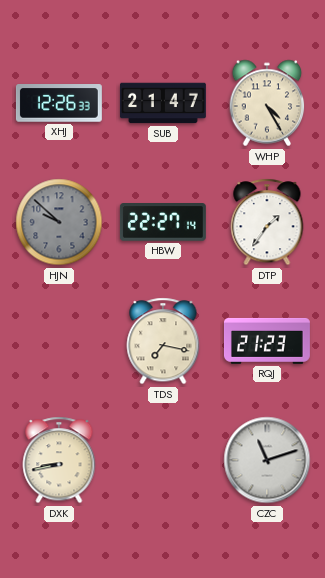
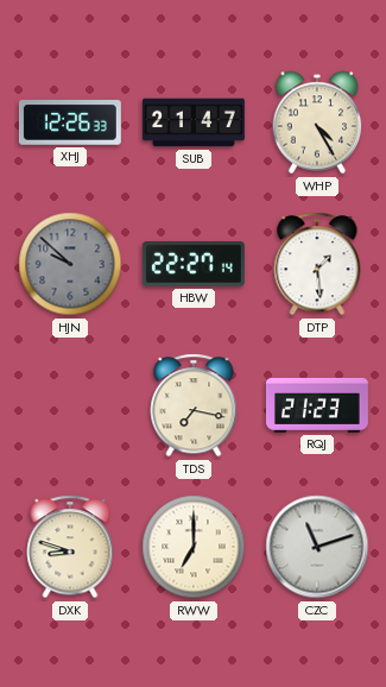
DTP: 1:36 -> 1:29
DXK: 8:43 -> 8:48
RWW: none -> 7:00
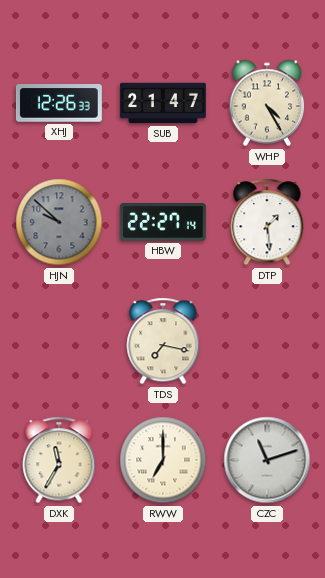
RQJ: 21:23 -> none
DXK: 8:48 -> 11:35
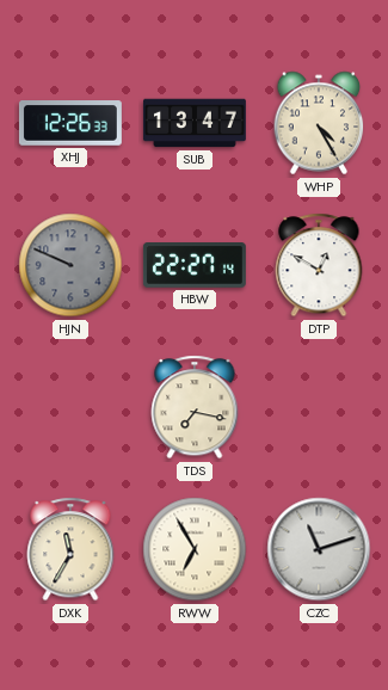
SUB: 21:47 -> 13:47
HJN: 9:52 -> 9:49
DTP: 1:29 -> 12:50
RWW: 7:00 -> 6:55
